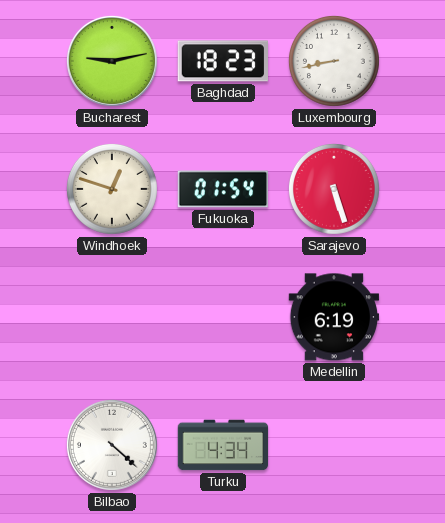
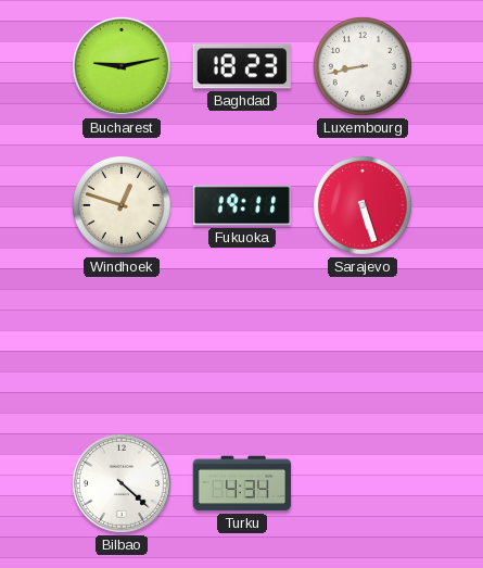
Fukuoka: 01:54 -> 19:11
Medellin: 6:19 -> none
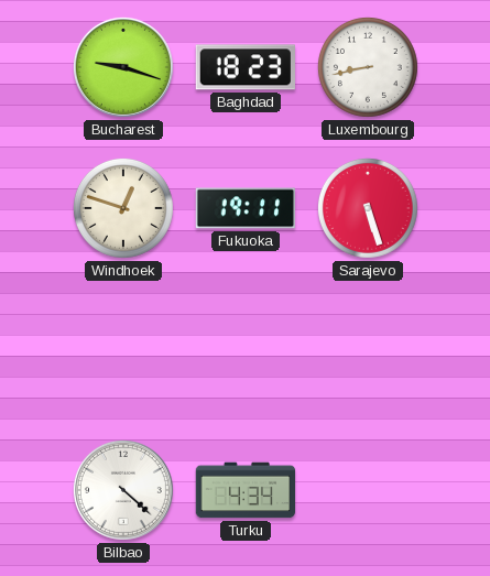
Bucharest: 9:13 -> 9:18
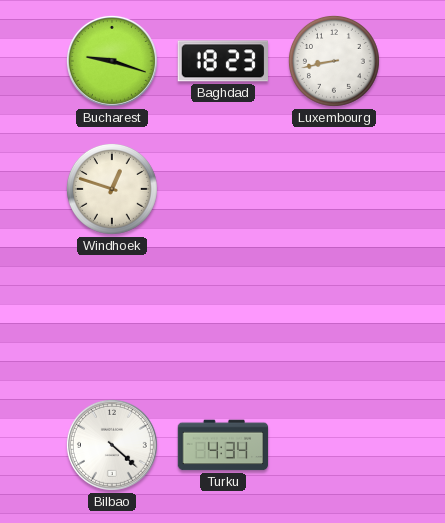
Fukuoka: 19:11 -> none
Sarajevo: 5:27 -> none
